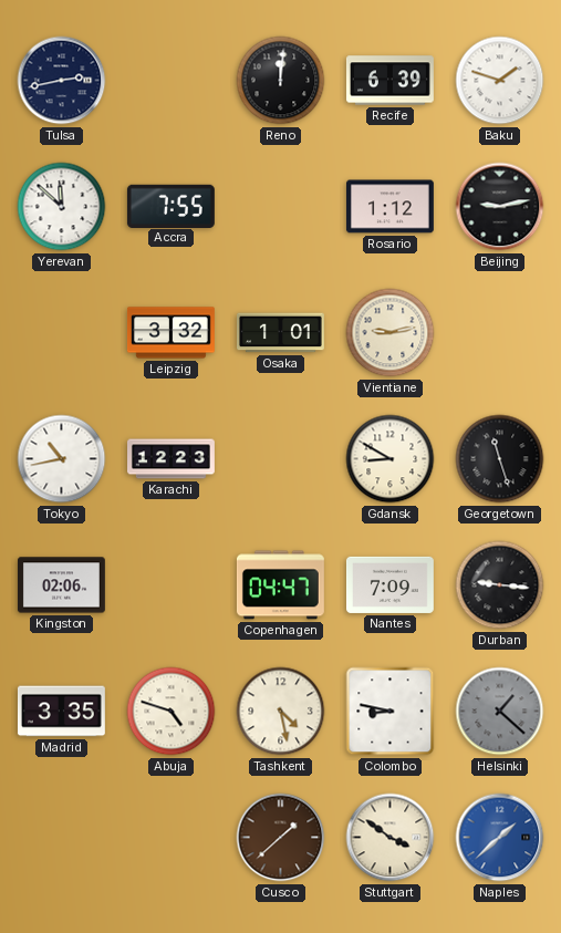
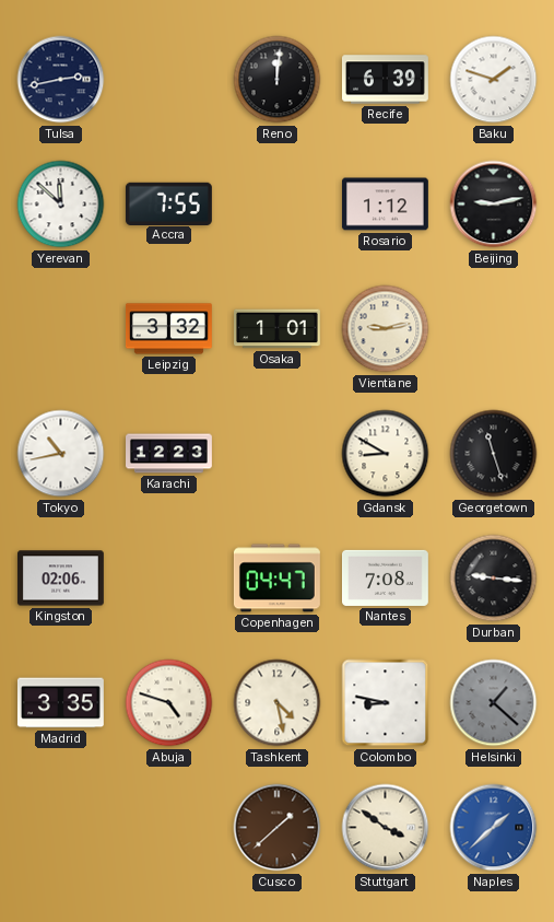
Nantes: 7:09 -> 7:08
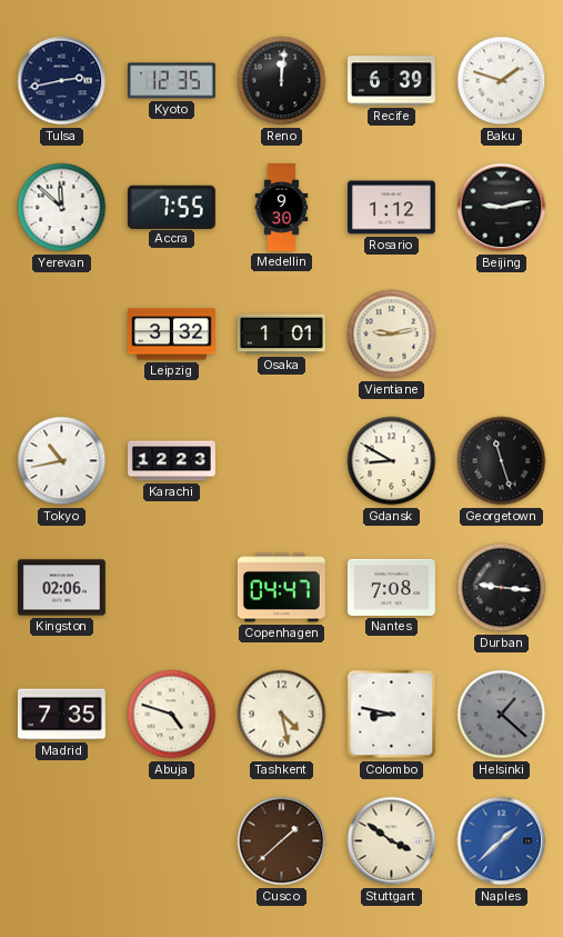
Kyoto: none -> 12:35
Medellin: none -> 9:30
Madrid: 3:35 -> 7:35
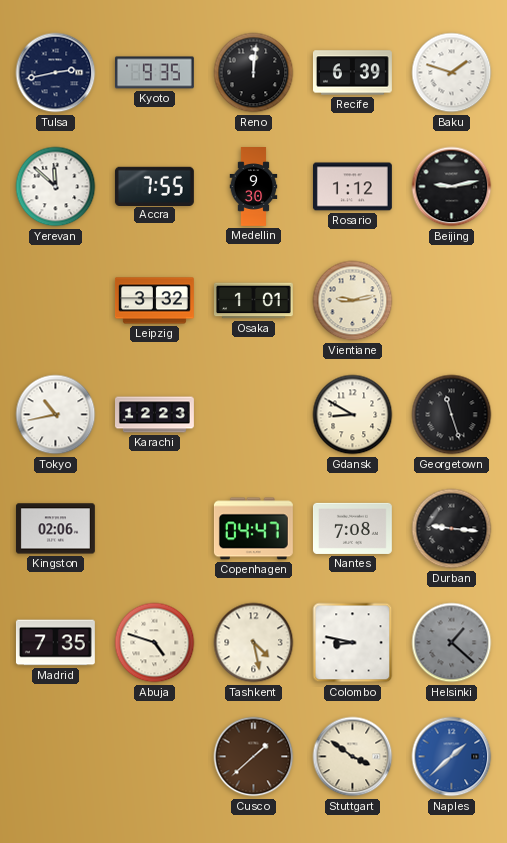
Kyoto: 12:35 -> 9:35
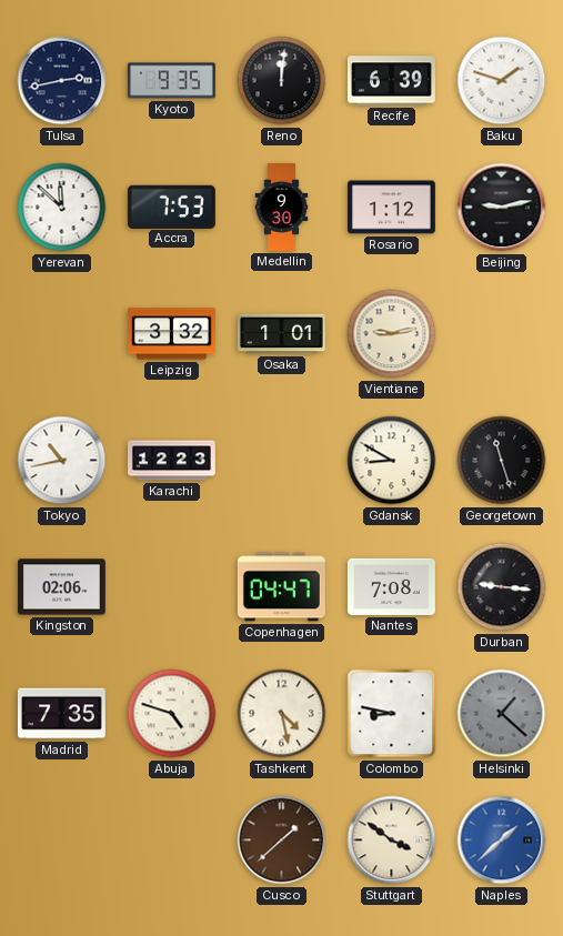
Accra: 7:55 -> 7:53
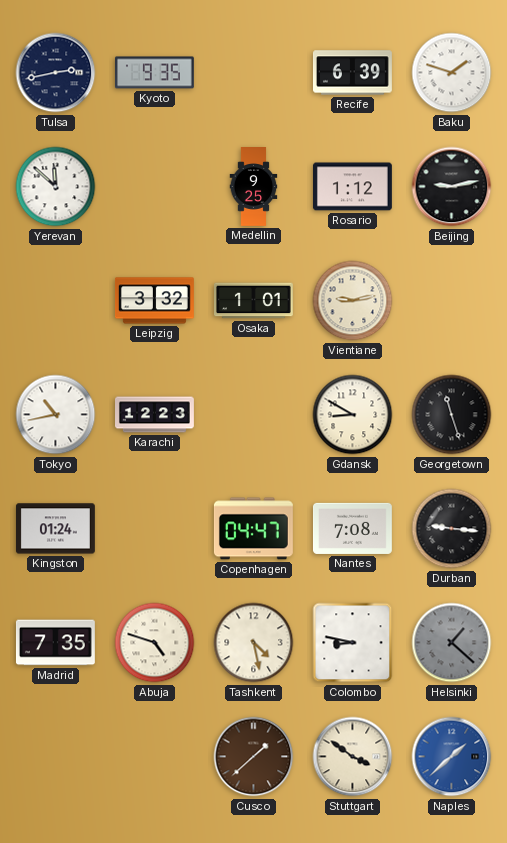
Reno: 12:01 -> none
Accra: 7:53 -> none
Medellin: 9:30 -> 9:25
Kingston: 02:06 -> 01:24
